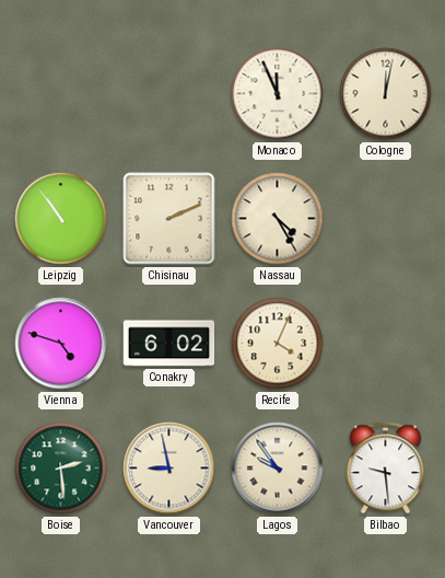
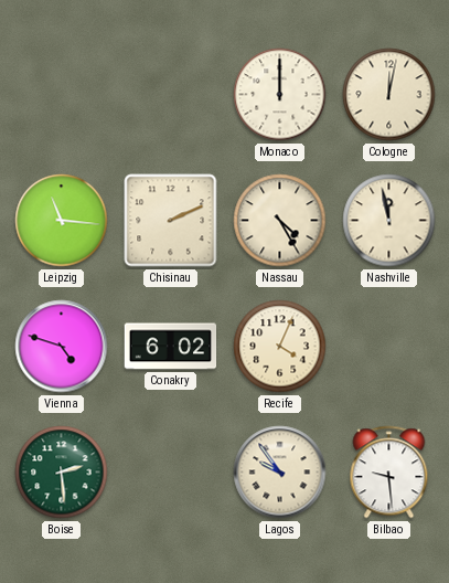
Monaco: 11:56 -> 12:00
Leipzig: 10:54 -> 11:16
Nashville: none -> 11:58
Vancouver: 8:58 -> none
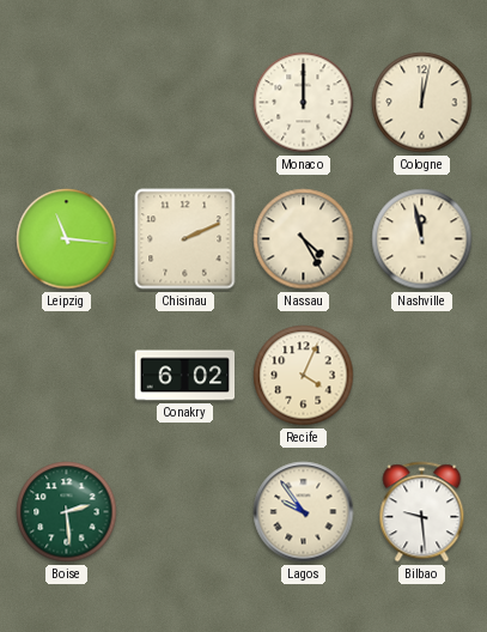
Vienna: 4:48 -> none
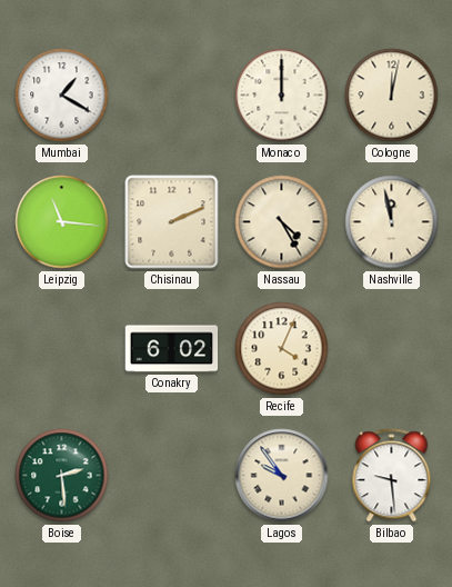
Mumbai: none -> 1:20
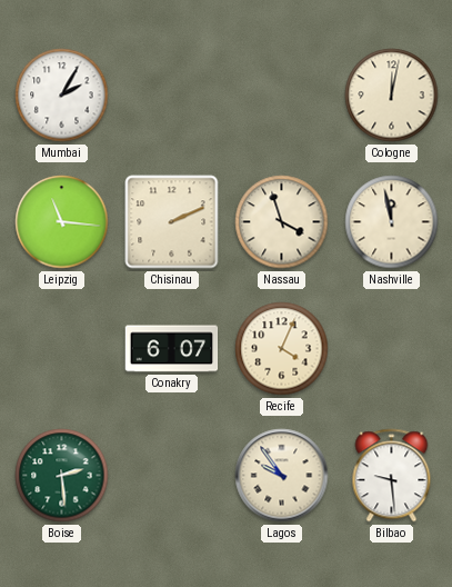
Mumbai: 1:20 -> 2:05
Monaco: 12:00 -> none
Nassau: 4:25 -> 3:57
Conakry: 6:02 -> 6:07
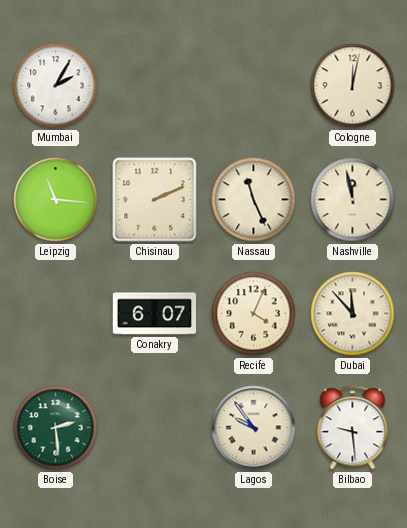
Nassau: 3:57 -> 11:26
Dubai: none -> 11:53
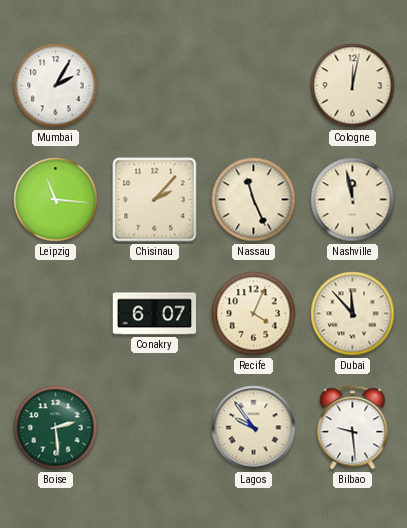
Chisinau: 2:11 -> 2:07
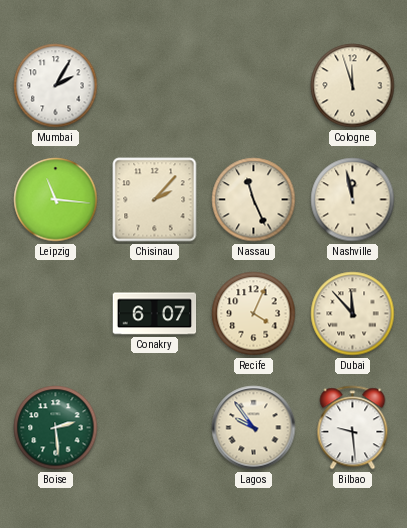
Cologne: 12:02 -> 11:57
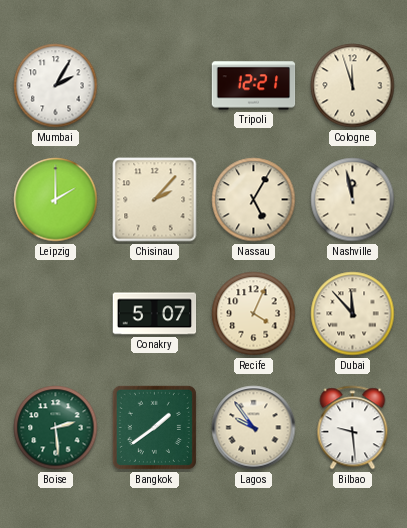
Tripoli: none -> 12:21
Leipzig: 11:16 -> 2:00
Nassau: 11:26 -> 5:05
Conakry: 6:07 -> 5:07
Bangkok: none -> 1:39
